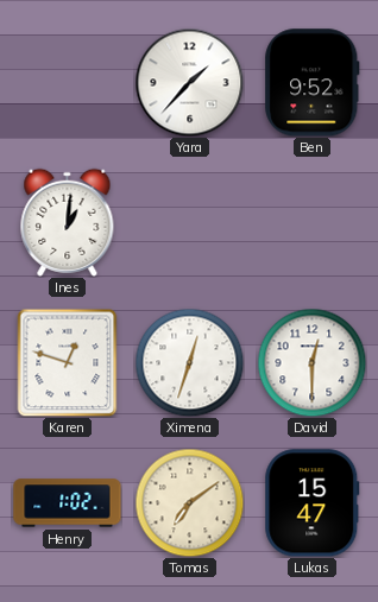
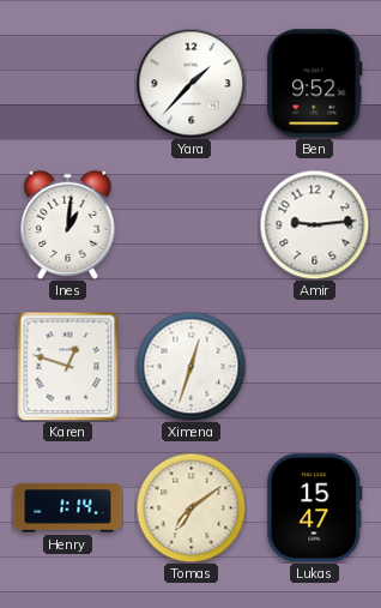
Amir: none -> 9:14
David: 12:30 -> none
Henry: 1:02 -> 1:14
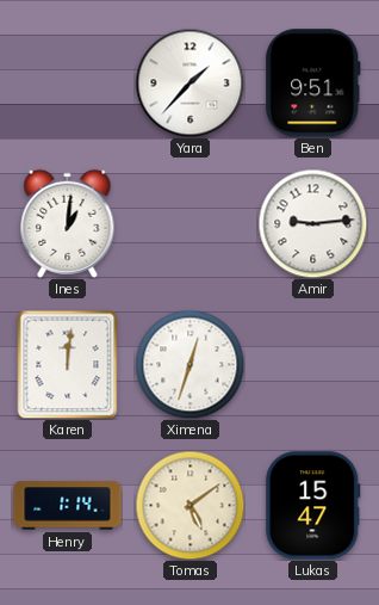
Ben: 9:52 -> 9:51
Karen: 12:48 -> 12:01
Tomas: 7:09 -> 5:09
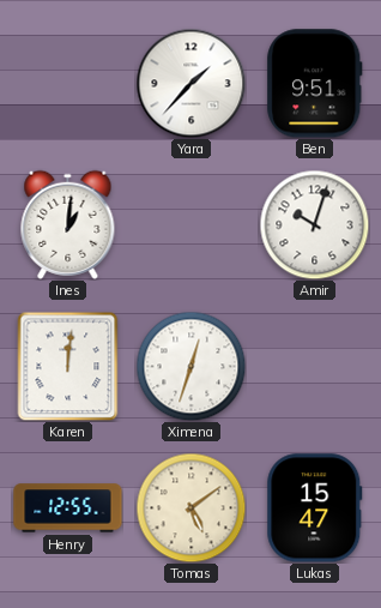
Amir: 9:14 -> 10:03
Henry: 1:14 -> 12:55
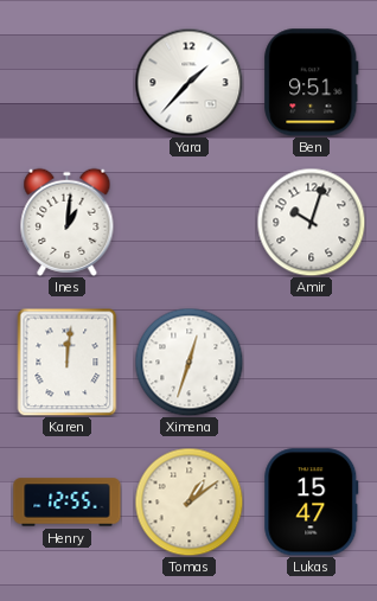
Tomas: 5:09 -> 1:09
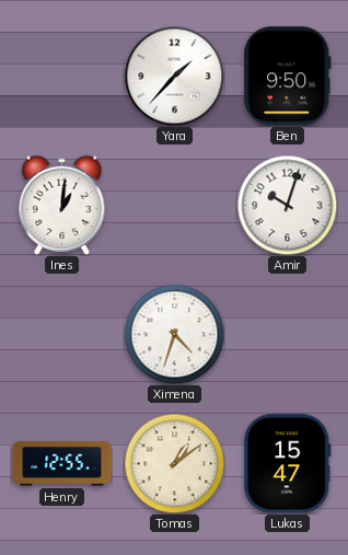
Ben: 9:51 -> 9:50
Karen: 12:01 -> none
Ximena: 12:33 -> 4:33
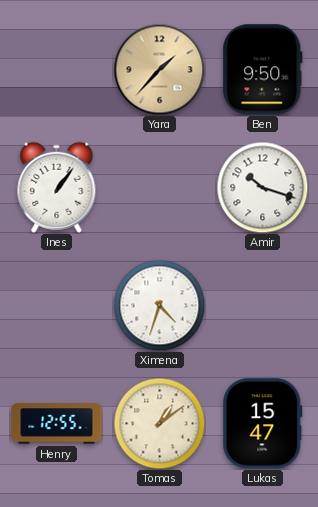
Yara dial: white -> champagne
Ines: 1:01 -> 1:06
Amir: 10:03 -> 10:18
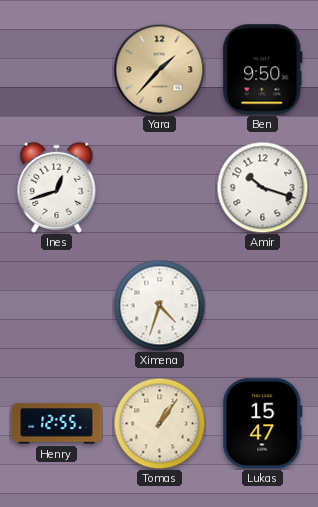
Ines: 1:06 -> 12:42
Tomas: 1:09 -> 1:06
